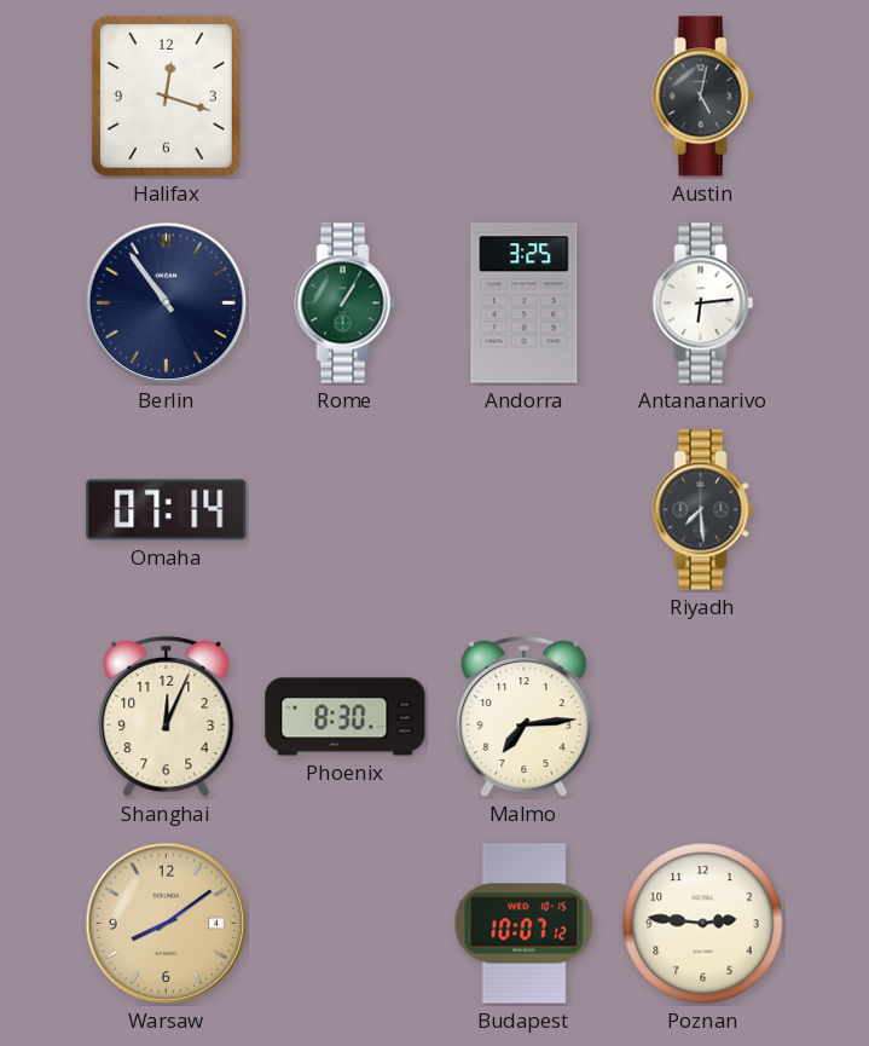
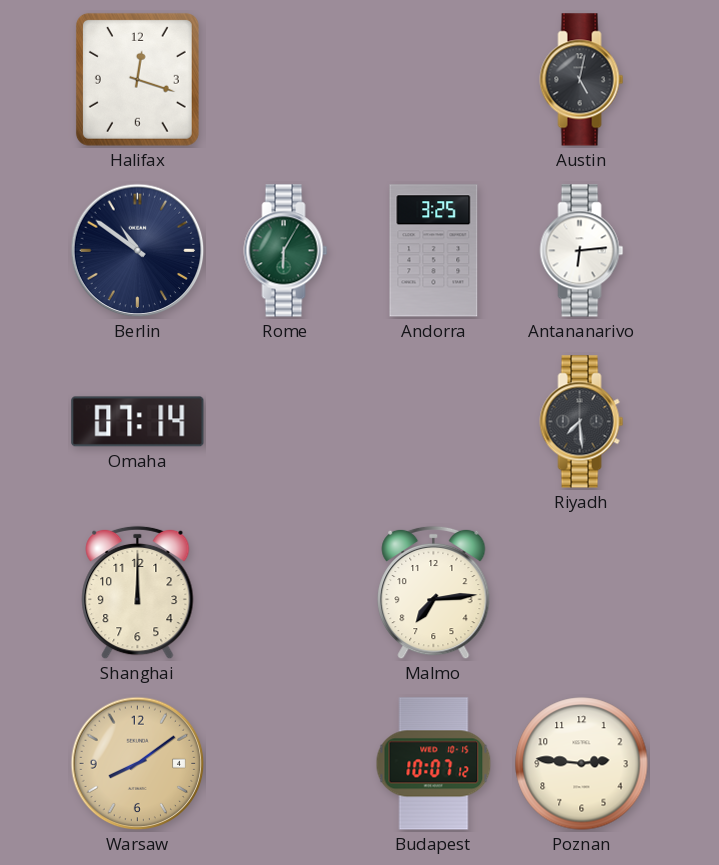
Berlin: 10:54 -> 10:51
Rome: 1:05 -> 6:05
Shanghai: 12:04 -> 12:00
Phoenix: 8:30 -> none
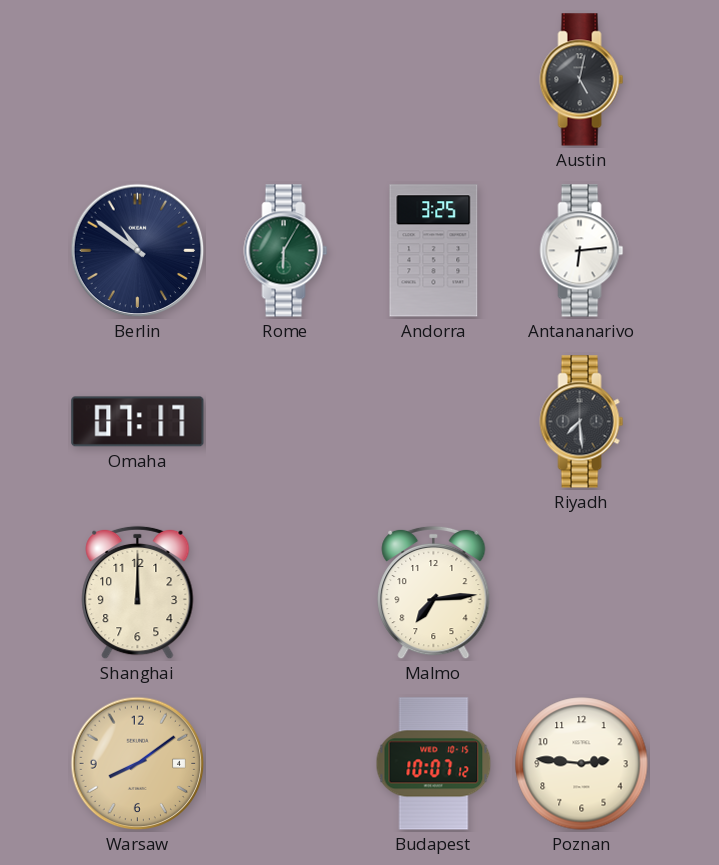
Halifax: 12:18 -> none
Omaha: 07:14 -> 07:17
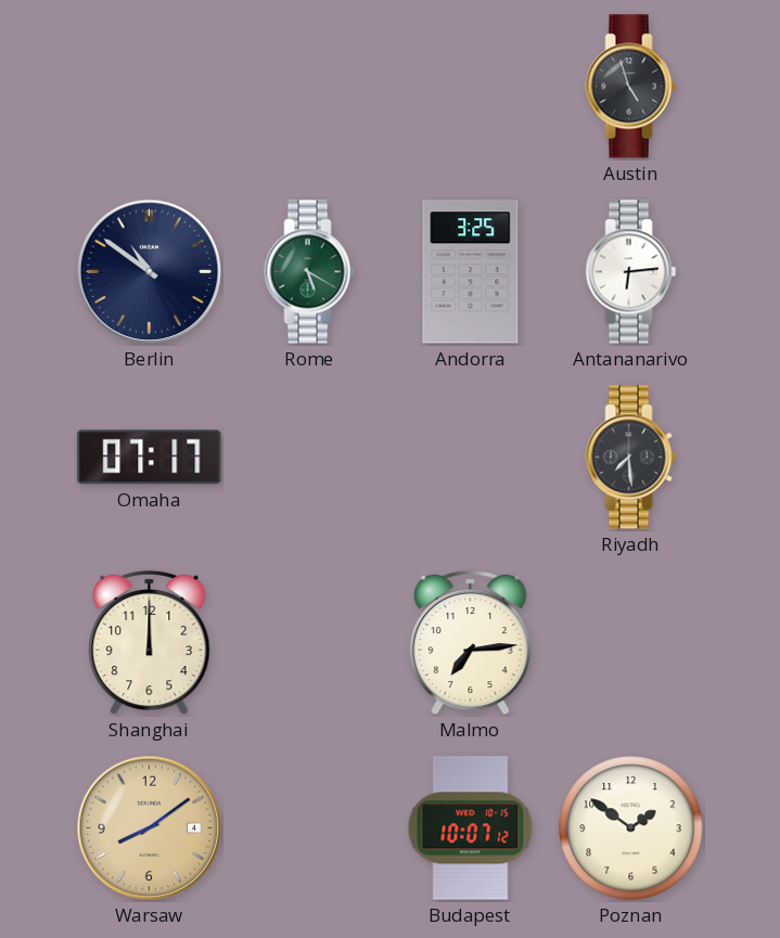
Austin: 5:02 -> 4:57
Rome: 6:05 -> 5:20
Poznan: 2:46 -> 1:51
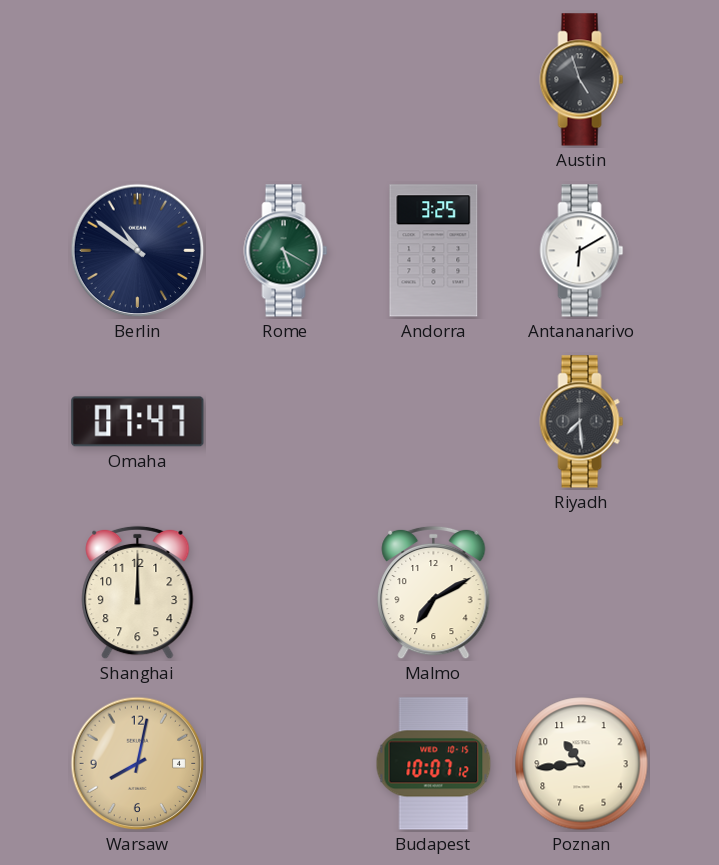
Antananarivo: 6:14 -> 6:10
Omaha: 07:17 -> 07:47
Malmo: 7:14 -> 7:10
Warsaw: 8:09 -> 8:02
Poznan: 1:51 -> 10:44
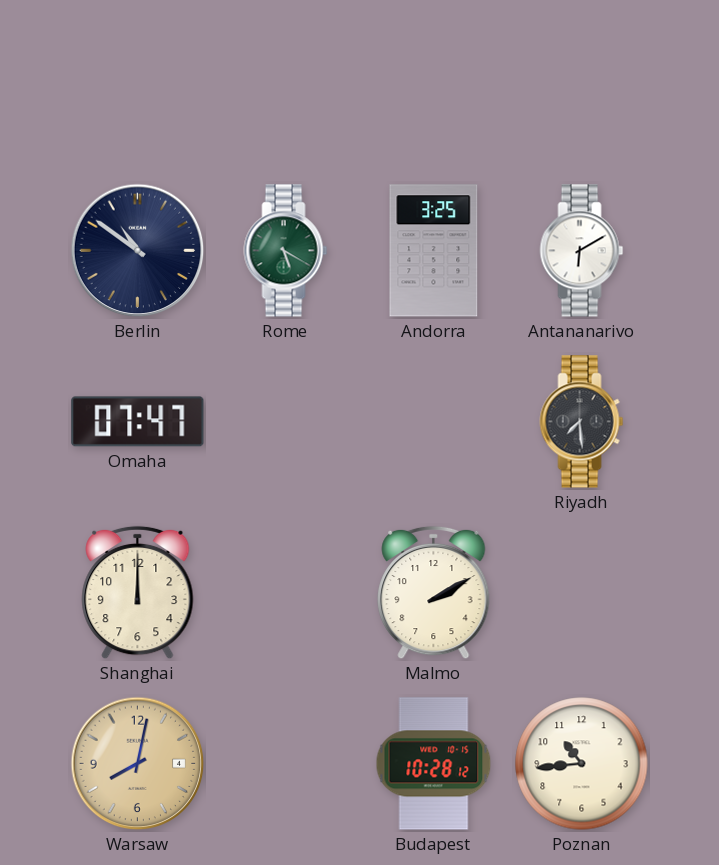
Austin: 4:57 -> none
Malmo: 7:10 -> 2:10
Budapest: 10:07 -> 10:28
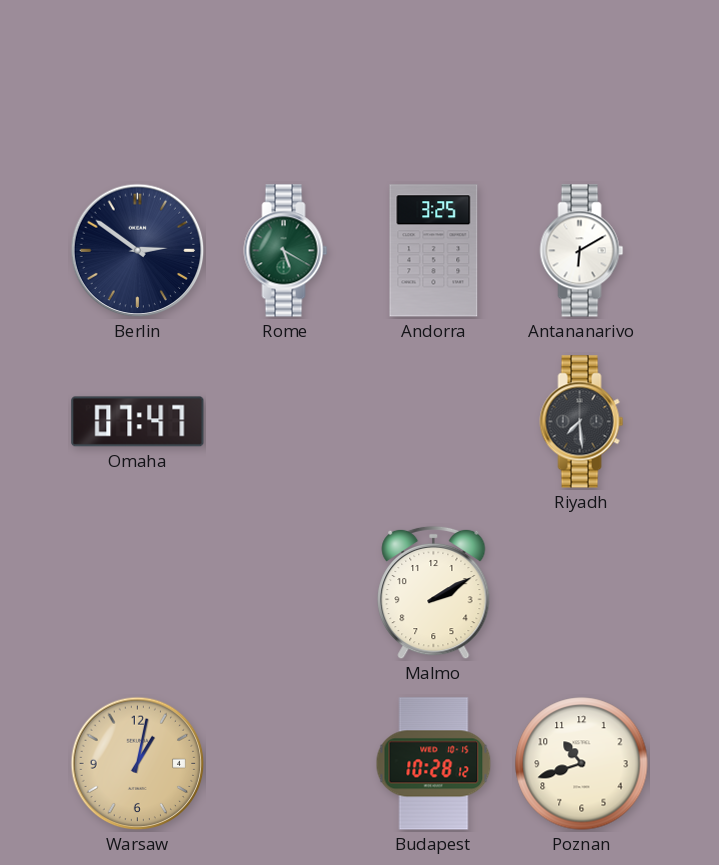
Berlin: 10:51 -> 2:51
Shanghai: 12:00 -> none
Warsaw: 8:02 -> 1:02
Poznan: 10:44 -> 10:42
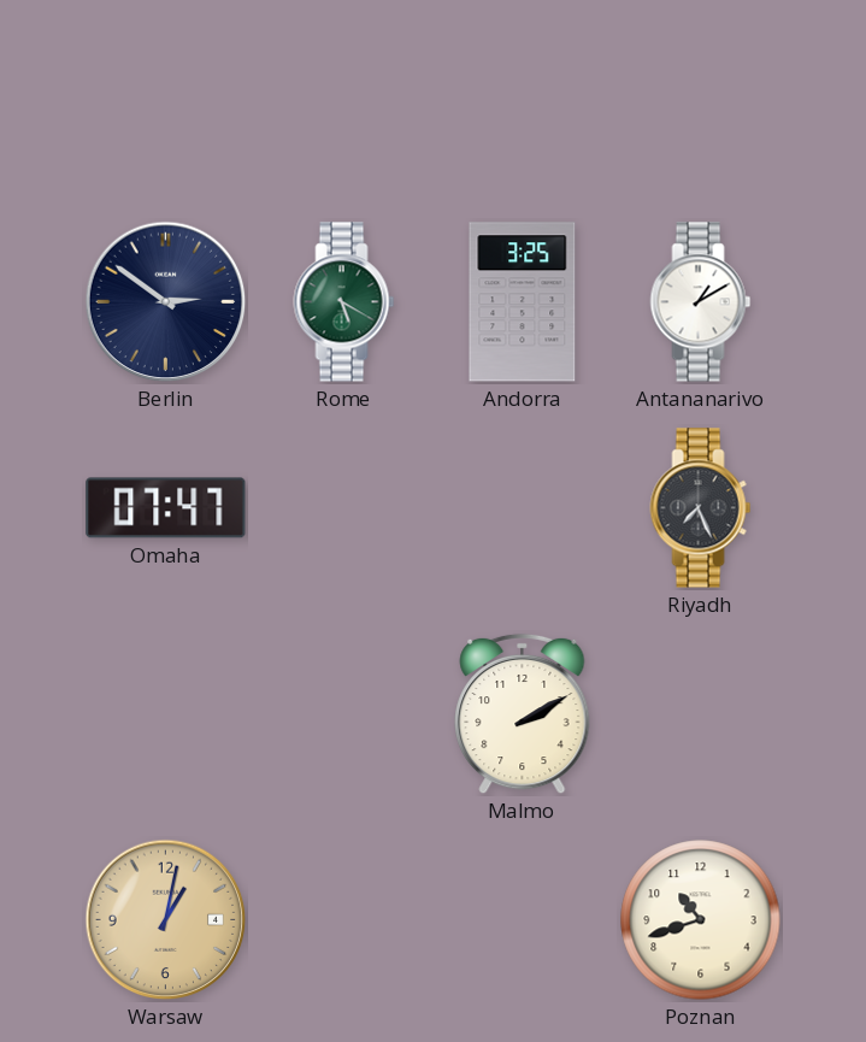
Antananarivo: 6:10 -> 1:10
Riyadh: 7:29 -> 7:26
Budapest: 10:28 -> none
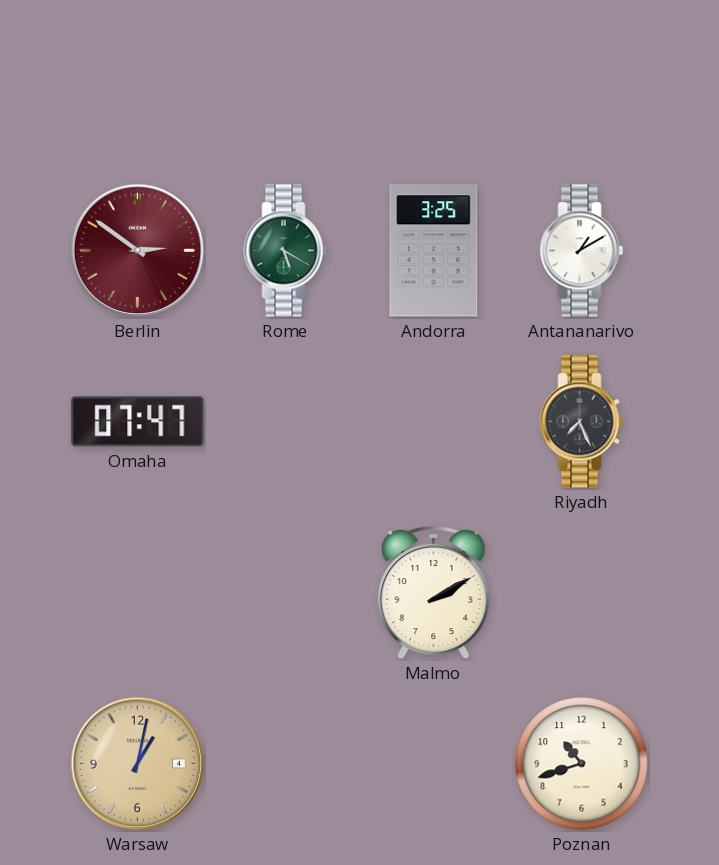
Berlin dial: navy -> burgundy
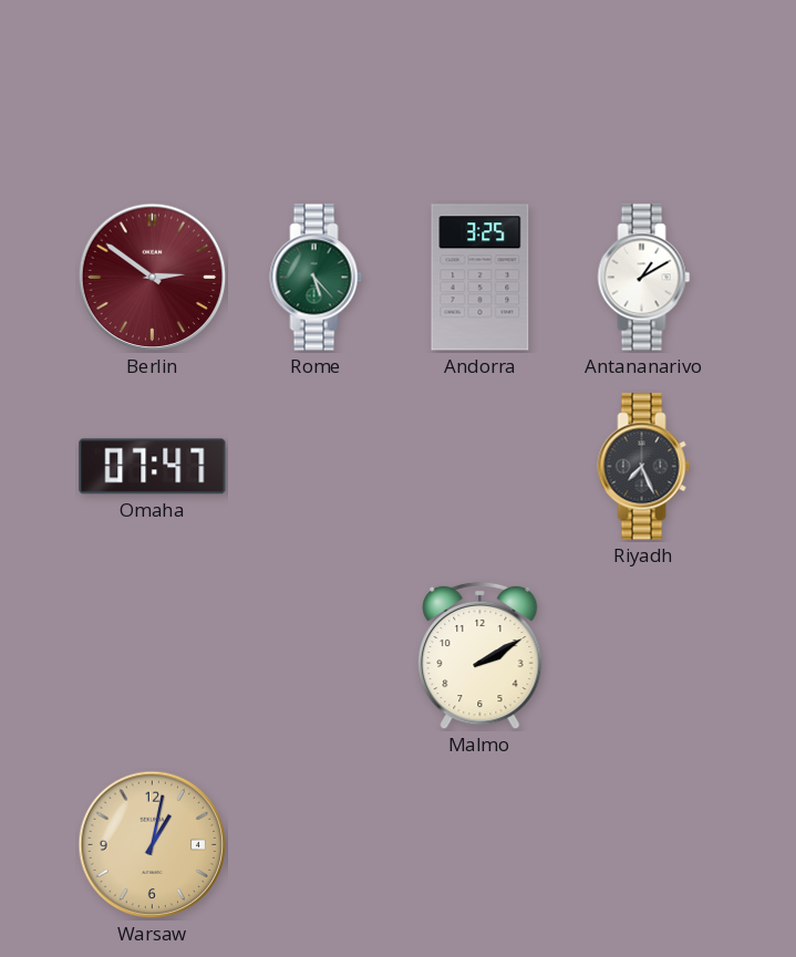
Rome: 5:20 -> 5:23
Poznan: 10:42 -> none
